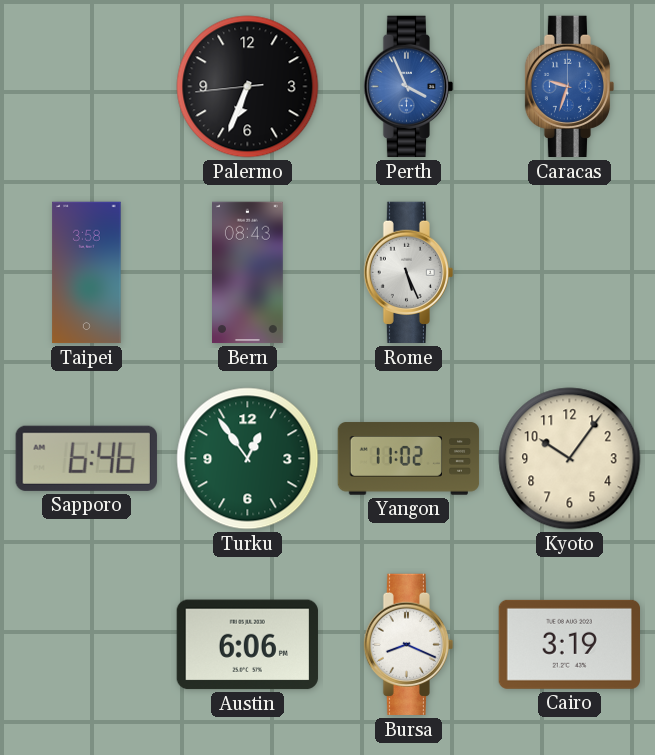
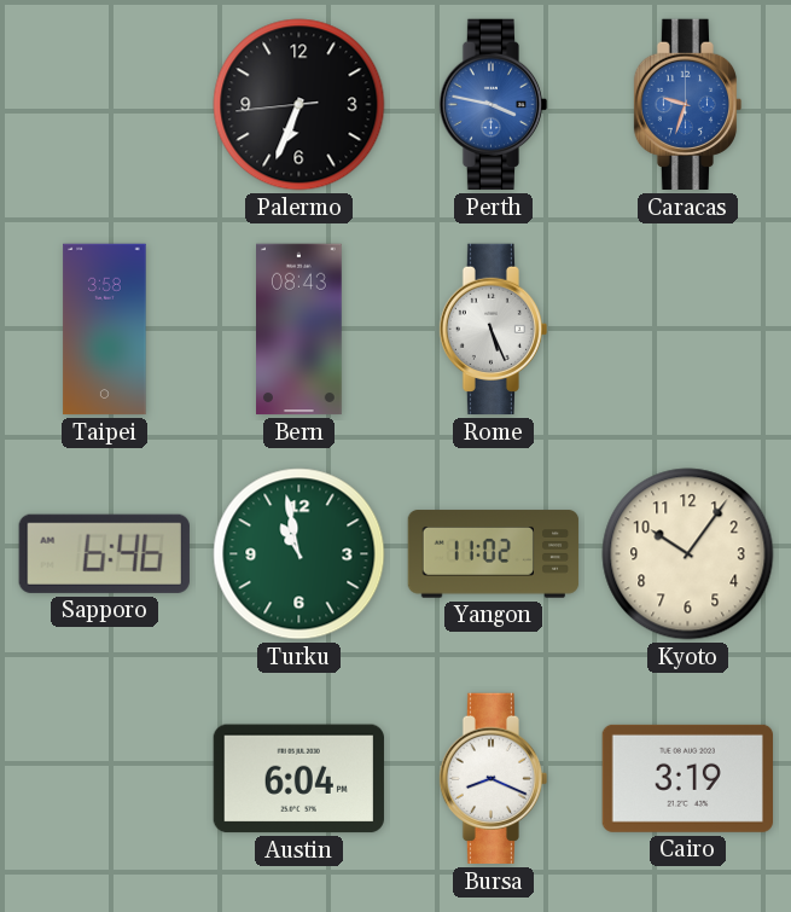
Perth: 3:56 -> 3:47
Turku: 12:54 -> 10:58
Austin: 6:06 -> 6:04
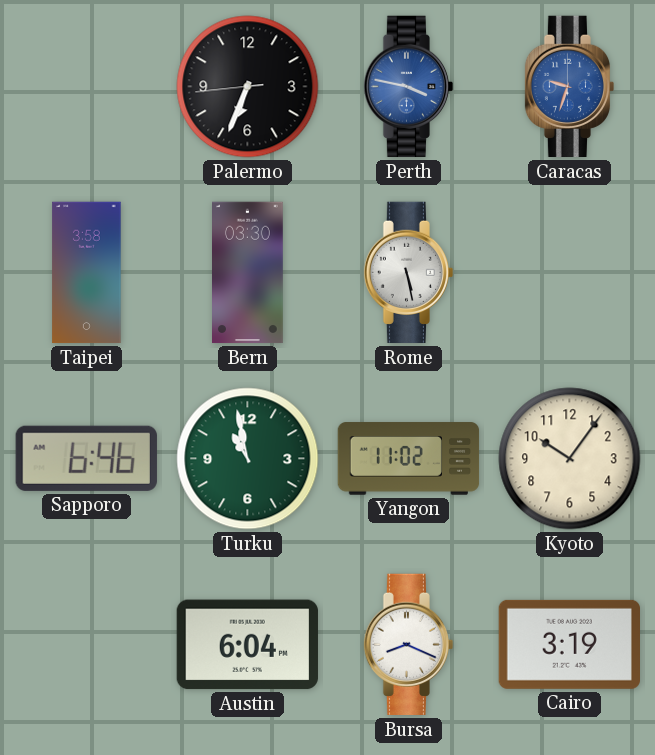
Bern: 08:43 -> 03:30
Rome: 5:26 -> 5:28
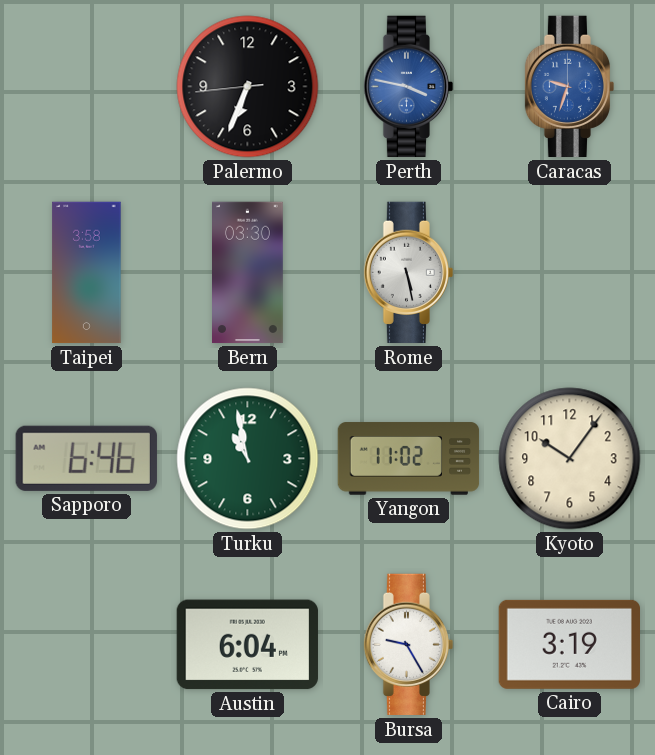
Bursa: 8:19 -> 9:25
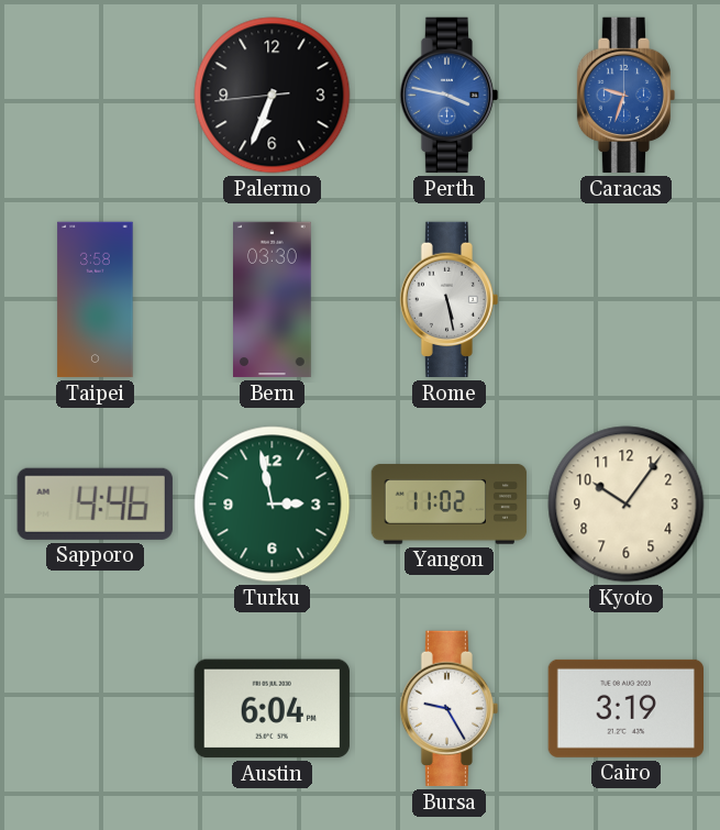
Sapporo: 6:46 -> 4:46
Turku: 10:58 -> 2:58
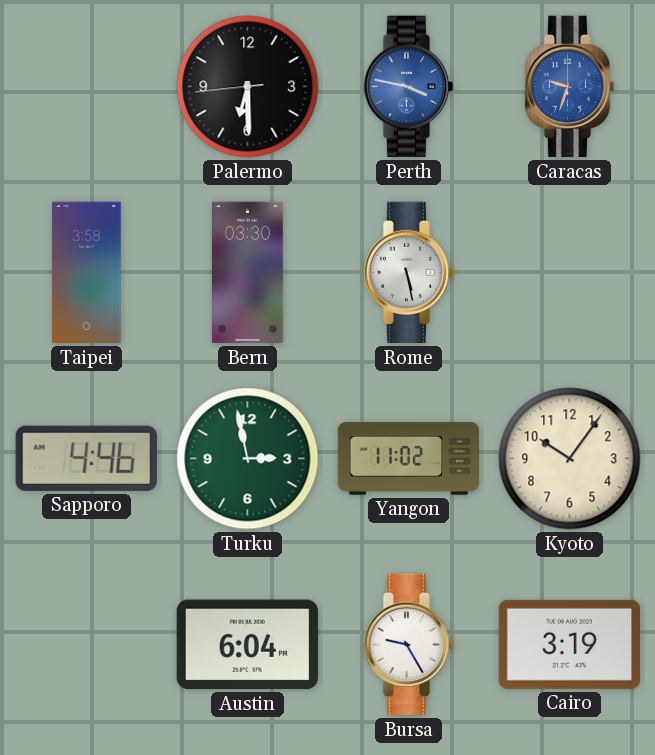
Palermo: 6:33 -> 6:29
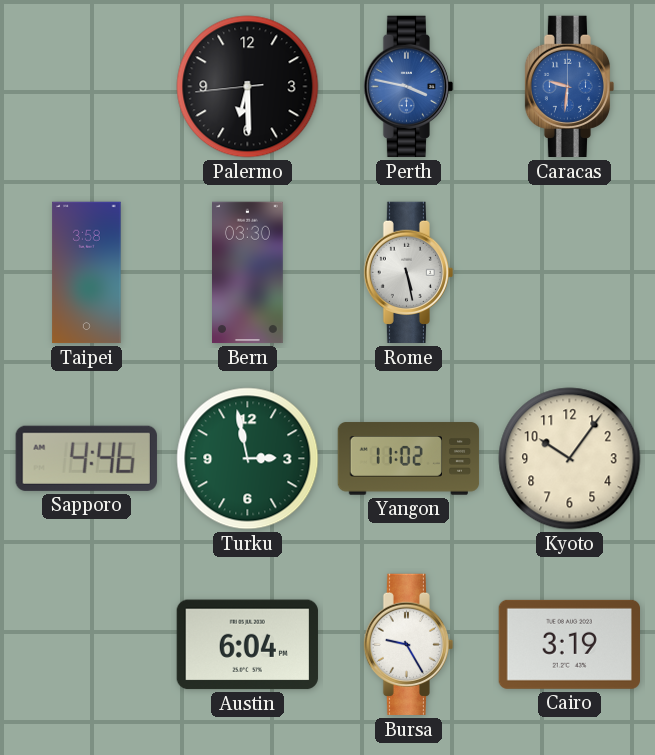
Caracas: 9:33 -> 9:31
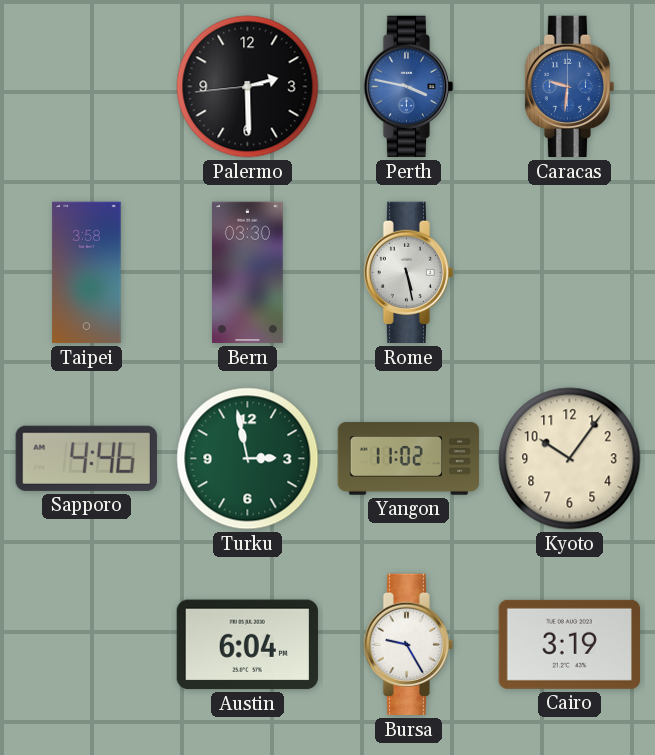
Palermo: 6:29 -> 2:29
